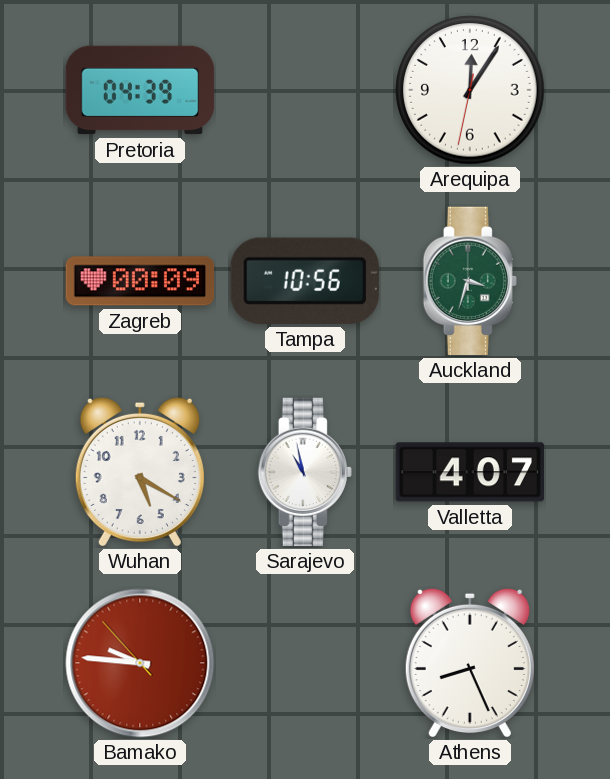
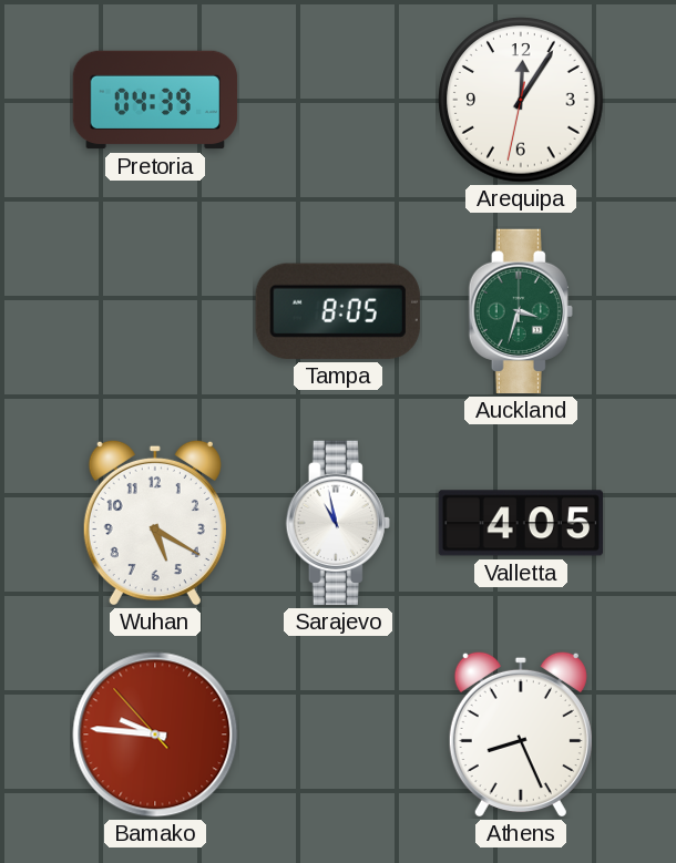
Zagreb: 00:09 -> none
Tampa: 10:56 -> 8:05
Valletta: 4:07 -> 4:05
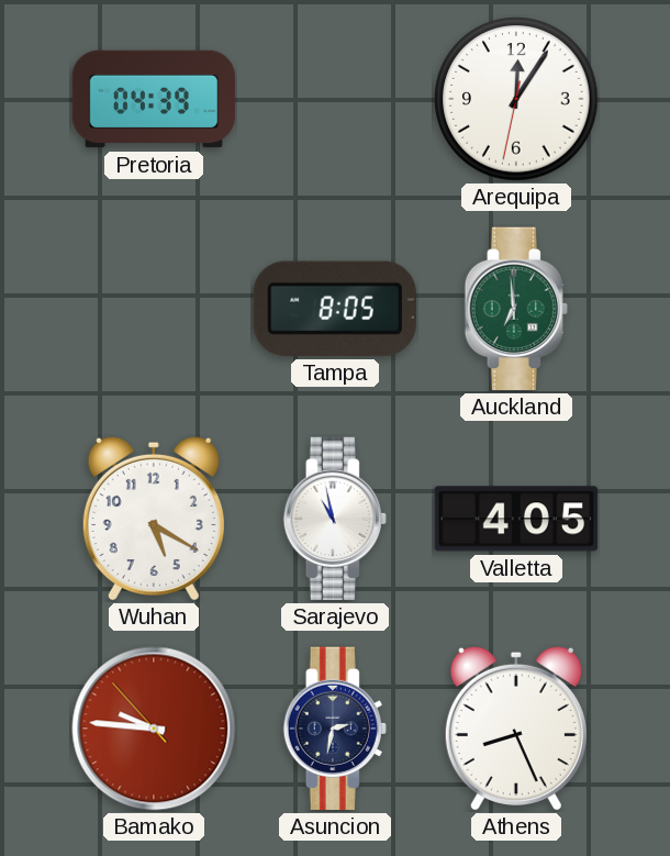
Auckland: 3:33 -> 6:59
Asuncion: none -> 2:32
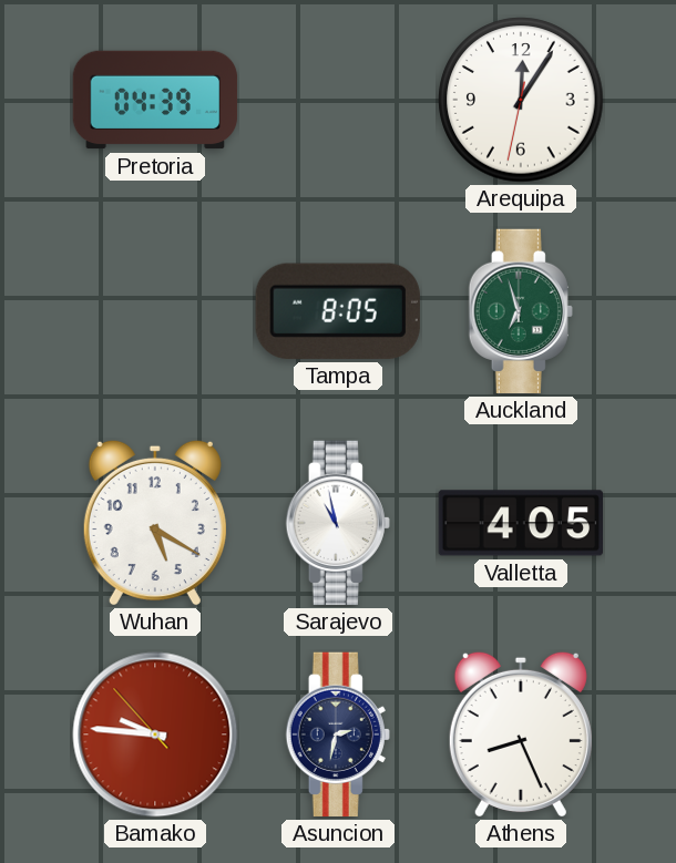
Auckland: 6:59 -> 6:57
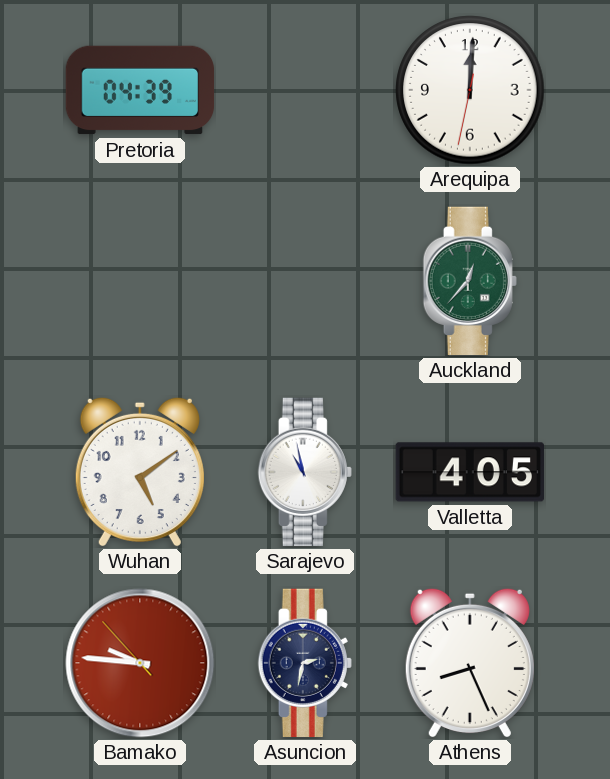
Arequipa: 12:05 -> 12:00
Tampa: 8:05 -> none
Auckland: 6:57 -> 12:37
Wuhan: 5:20 -> 5:09
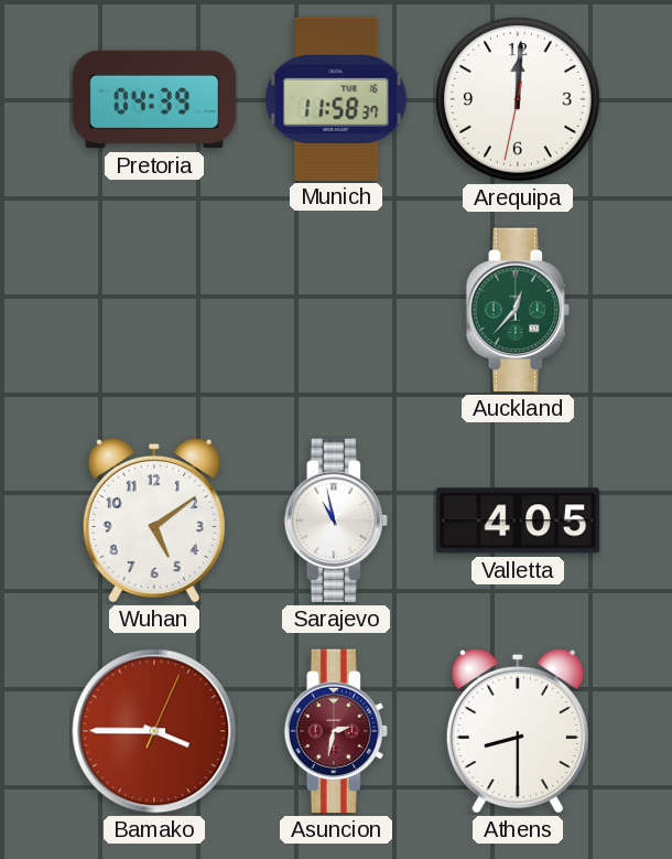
Munich: none -> 11:58
Bamako: 9:45 -> 3:45
Asuncion dial: navy -> burgundy
Athens: 8:26 -> 8:30
